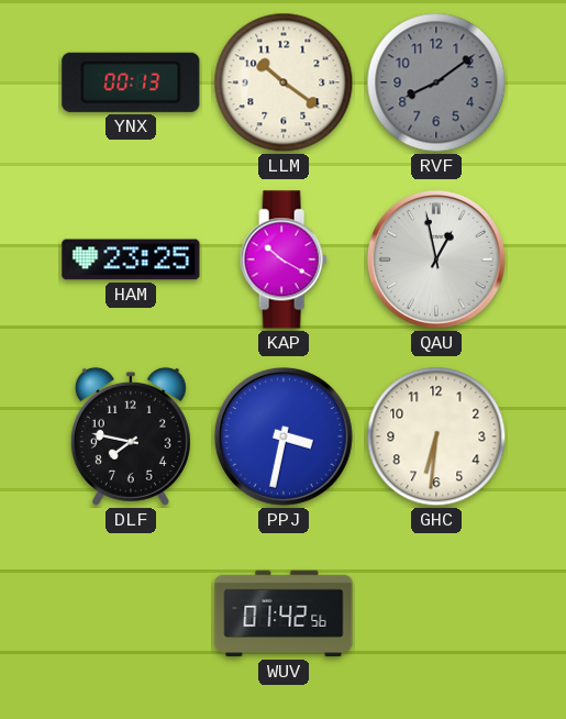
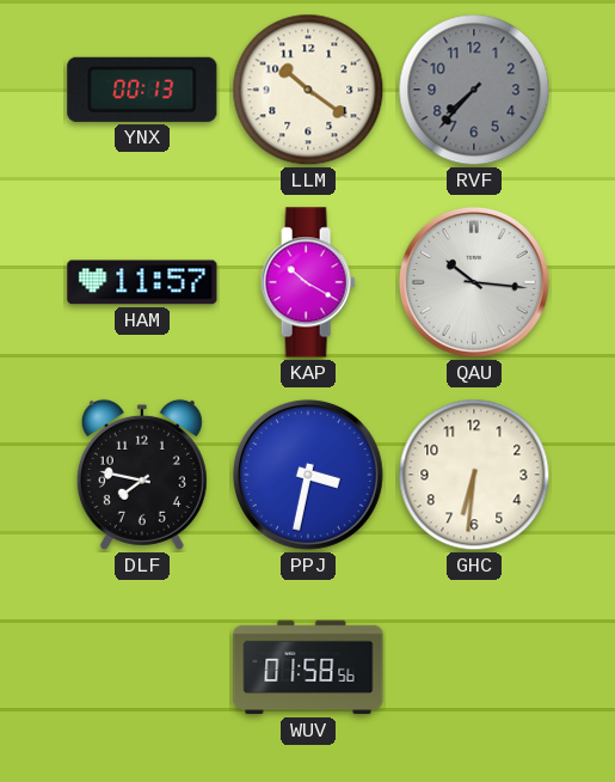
RVF: 8:09 -> 7:37
HAM: 23:25 -> 11:57
QAU: 12:58 -> 10:16
WUV: 01:42 -> 01:58
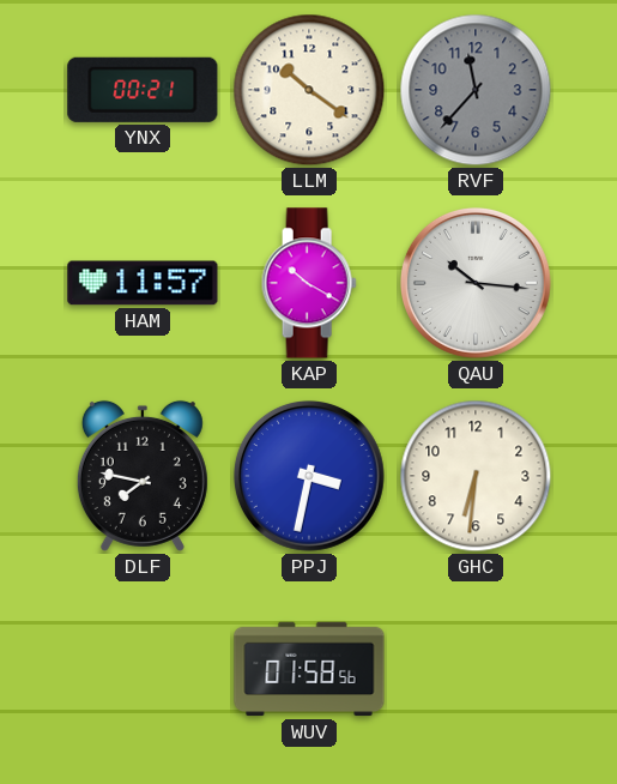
YNX: 00:13 -> 00:21
RVF: 7:37 -> 11:37
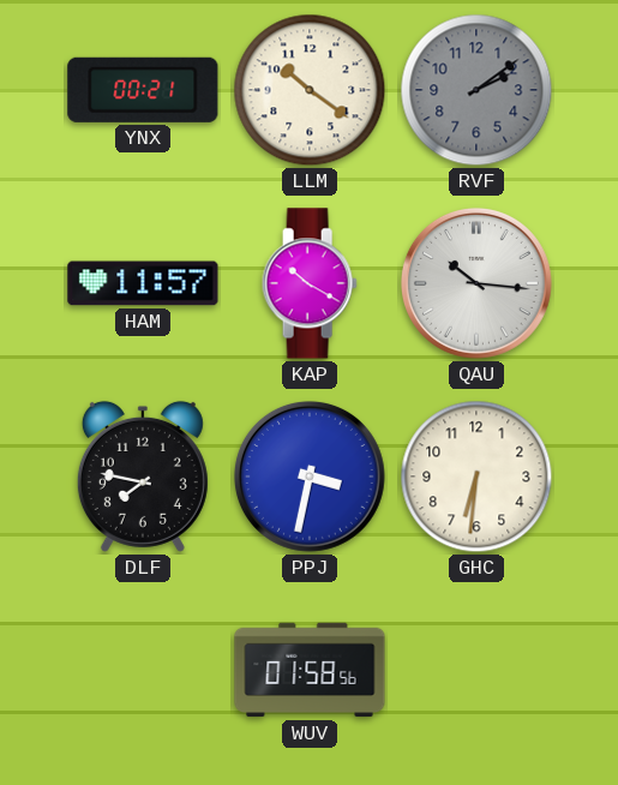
RVF: 11:37 -> 2:09
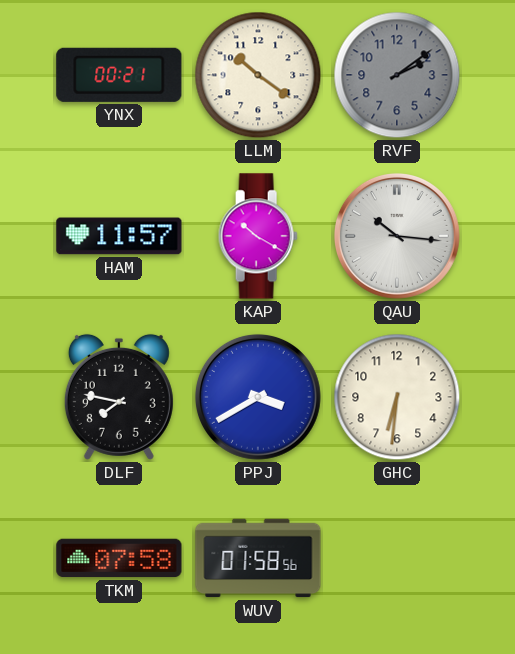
PPJ: 3:32 -> 3:40
TKM: none -> 07:58
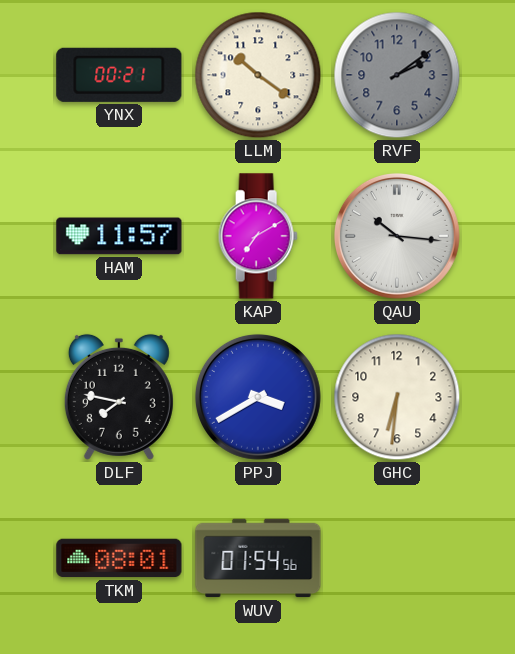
KAP: 10:20 -> 7:10
TKM: 07:58 -> 08:01
WUV: 01:58 -> 01:54
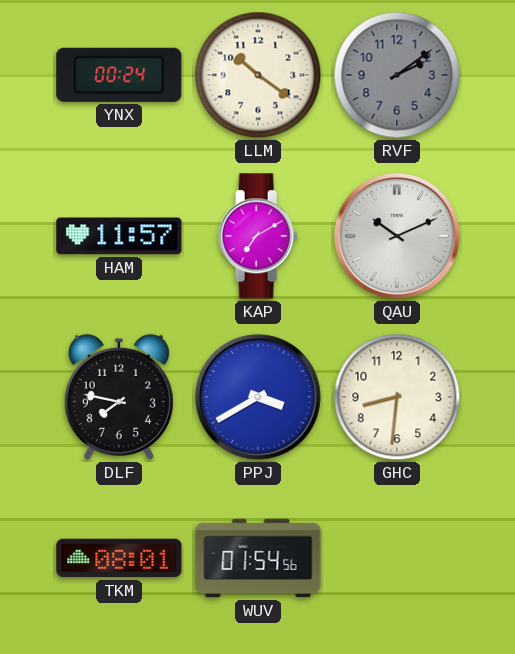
YNX: 00:21 -> 00:24
QAU: 10:16 -> 10:11
GHC: 6:31 -> 8:31
